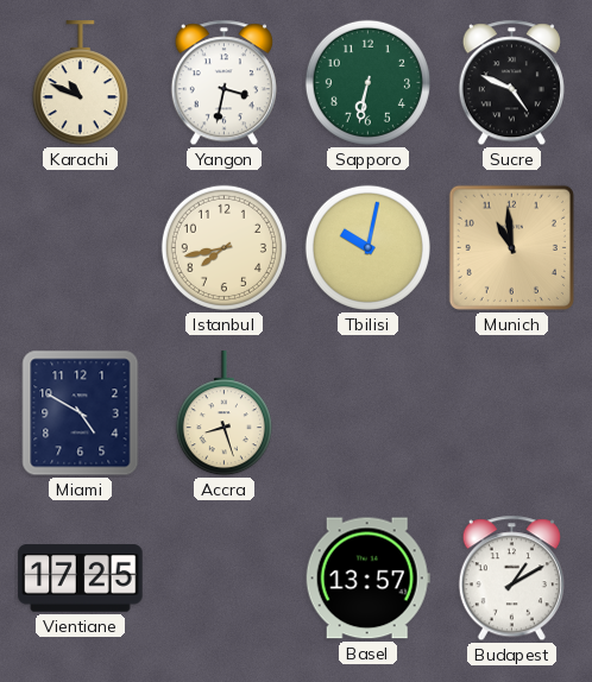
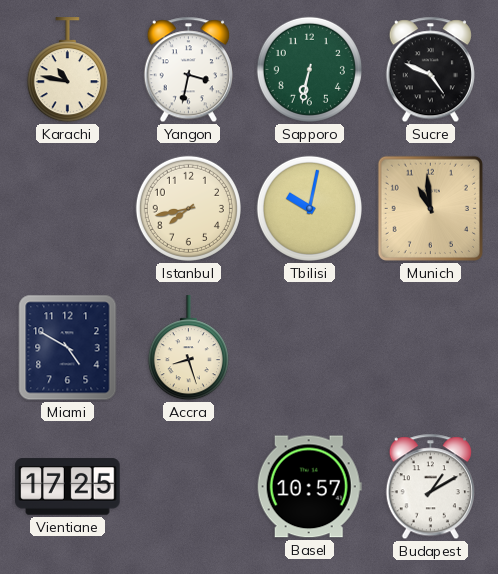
Karachi: 10:49 -> 10:47
Basel: 13:57 -> 10:57
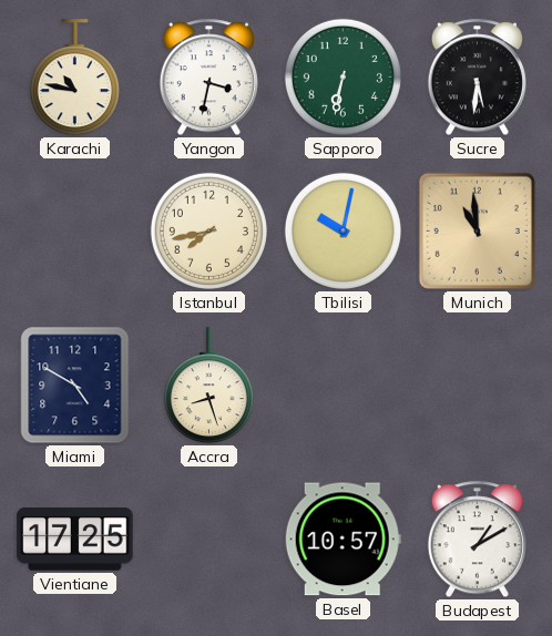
Sucre: 4:49 -> 5:31
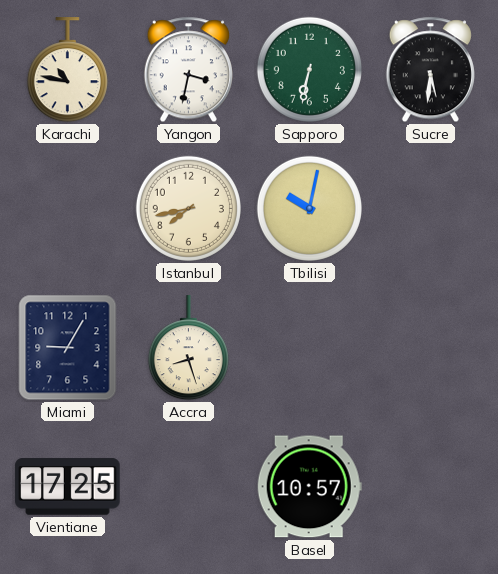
Munich: 10:59 -> none
Miami: 4:50 -> 9:05
Budapest: 1:10 -> none
